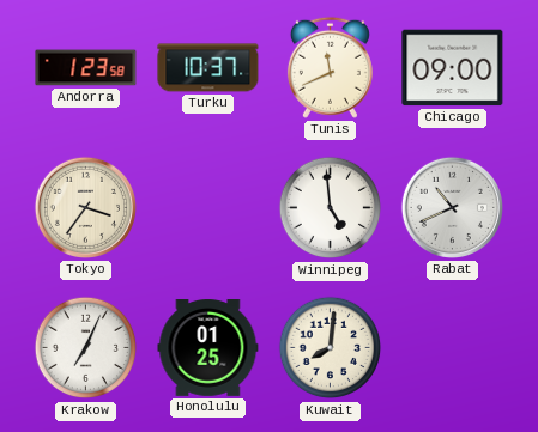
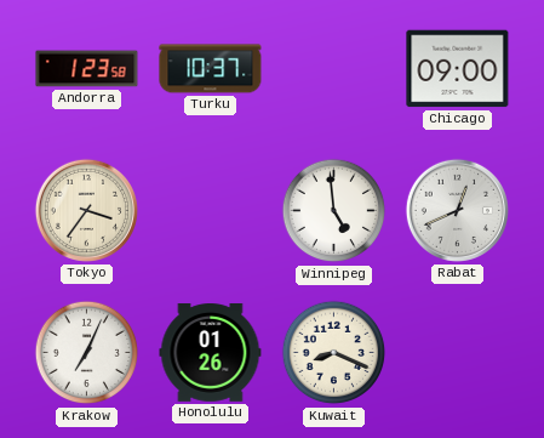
Tunis: 11:41 -> none
Rabat: 10:41 -> 12:41
Honolulu: 01:25 -> 01:26
Kuwait: 8:01 -> 8:19
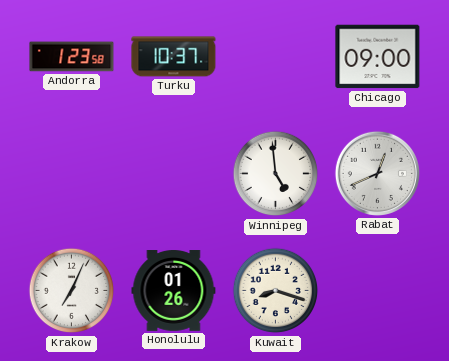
Tokyo: 3:36 -> none
Kuwait: 8:19 -> 8:18
